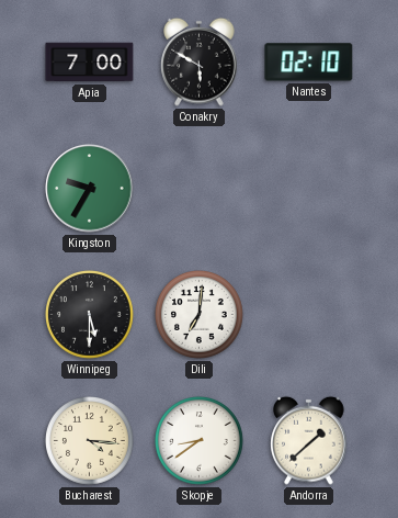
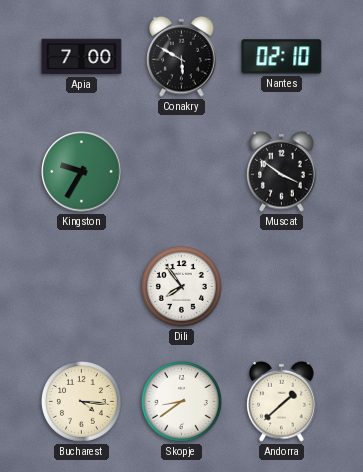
Muscat: none -> 3:51
Winnipeg: 5:30 -> none
Dili: 7:01 -> 7:54
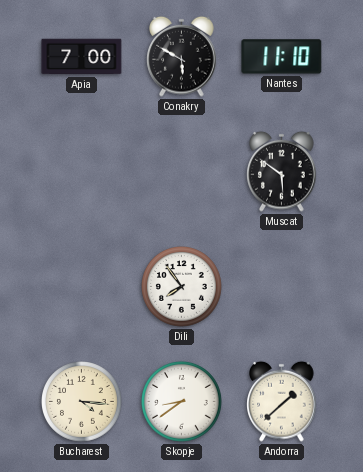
Nantes: 02:10 -> 11:10
Kingston: 9:35 -> none
Muscat: 3:51 -> 5:51
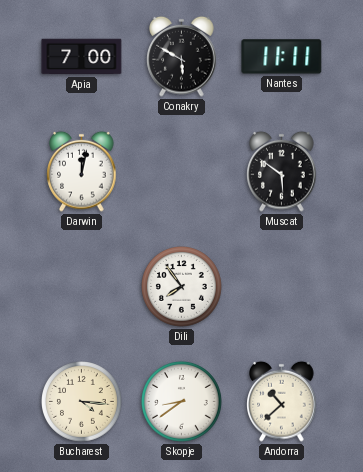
Nantes: 11:10 -> 11:11
Darwin: none -> 12:02
Andorra: 1:38 -> 10:38
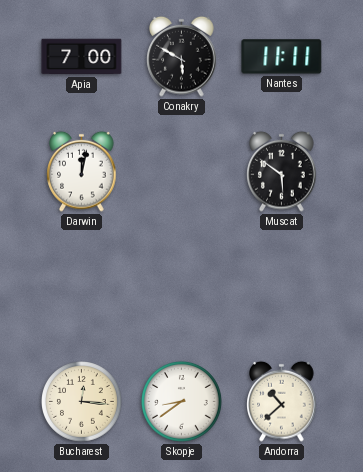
Dili: 7:54 -> none
Bucharest: 4:16 -> 12:16
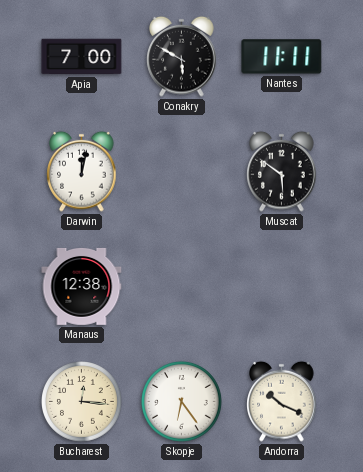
Manaus: none -> 12:38
Skopje: 8:39 -> 6:24
Andorra: 10:38 -> 10:19
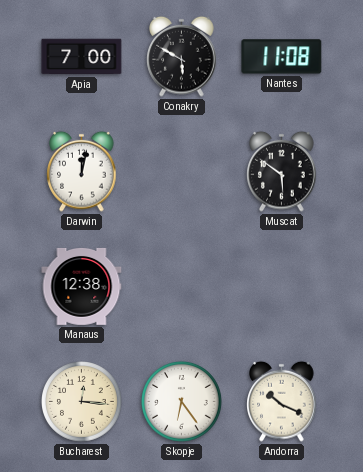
Nantes: 11:11 -> 11:08
